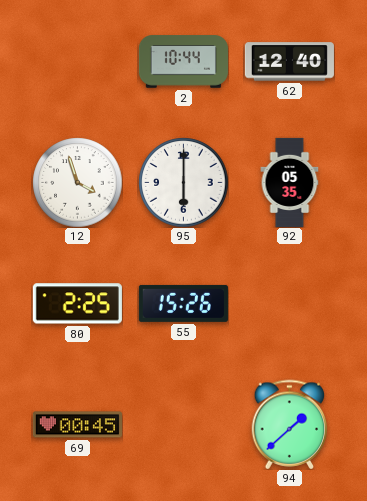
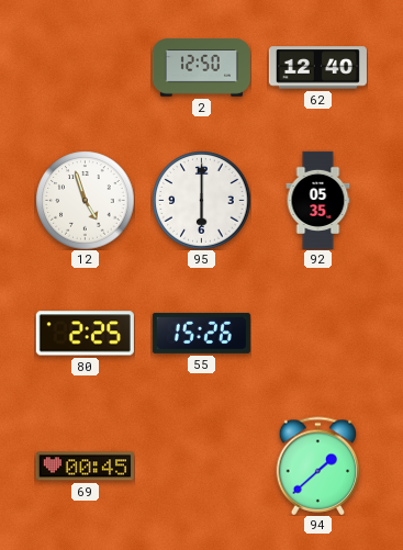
2: 10:44 -> 12:50
12: 3:57 -> 4:57
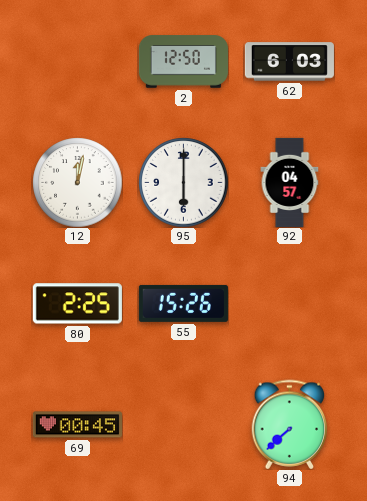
62: 12:40 -> 6:03
12: 4:57 -> 12:02
92: 05:35 -> 04:57
94: 1:38 -> 7:38
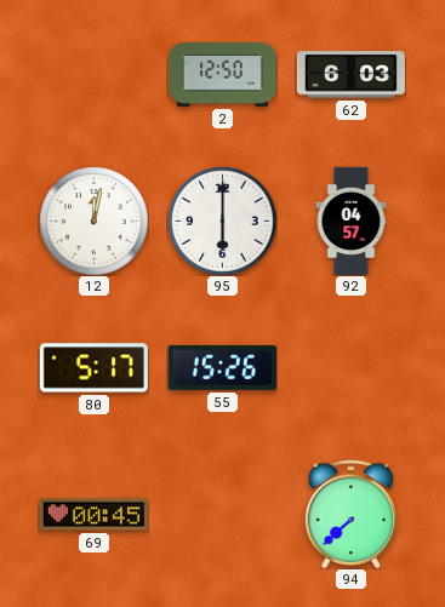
80: 2:25 -> 5:17
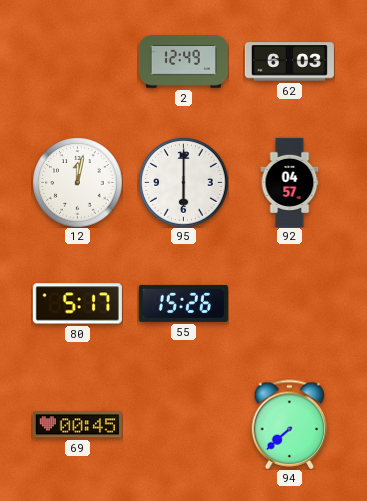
2: 12:50 -> 12:49
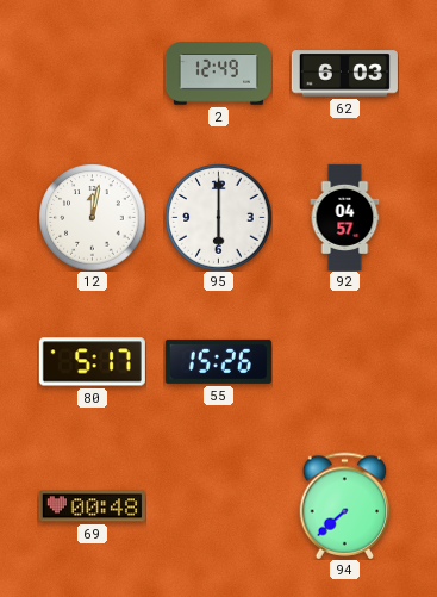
69: 00:45 -> 00:48
